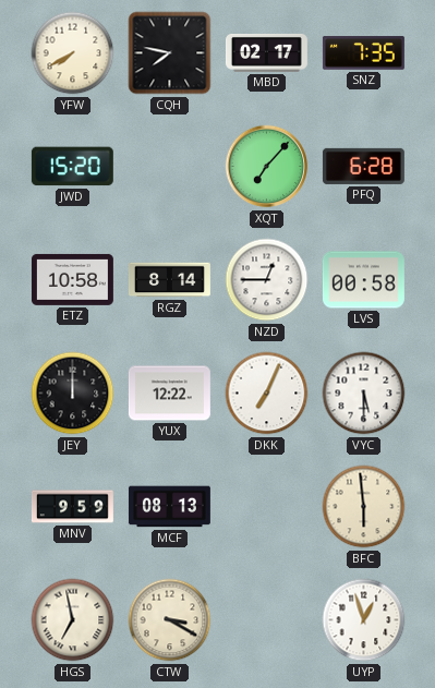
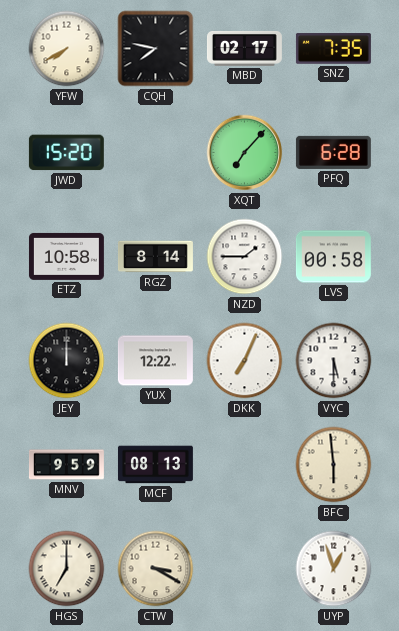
NZD: 12:45 -> 1:45
HGS: 6:58 -> 7:00
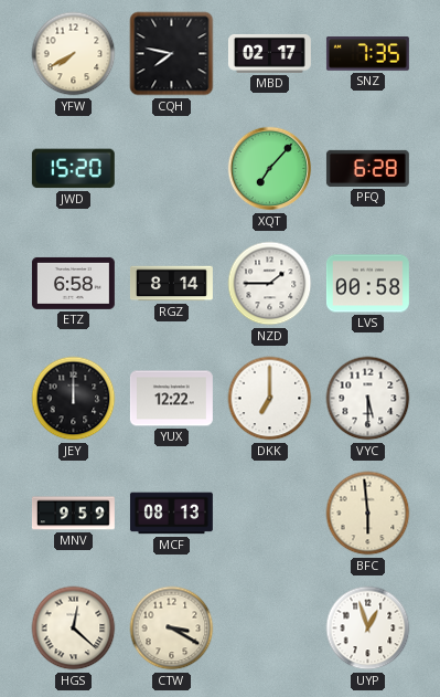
ETZ: 10:58 -> 6:58
DKK: 7:04 -> 7:00
HGS: 7:00 -> 12:22
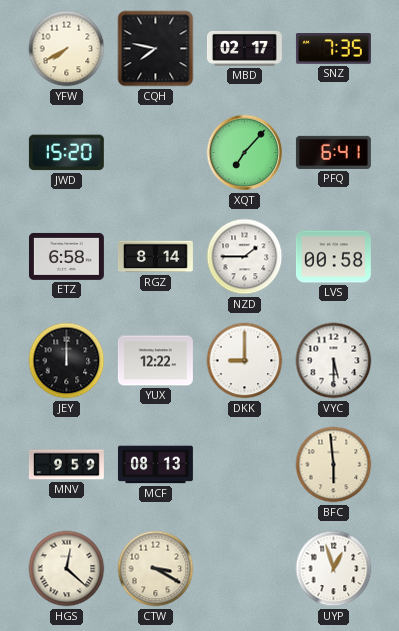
PFQ: 6:28 -> 6:41
DKK: 7:00 -> 9:00
